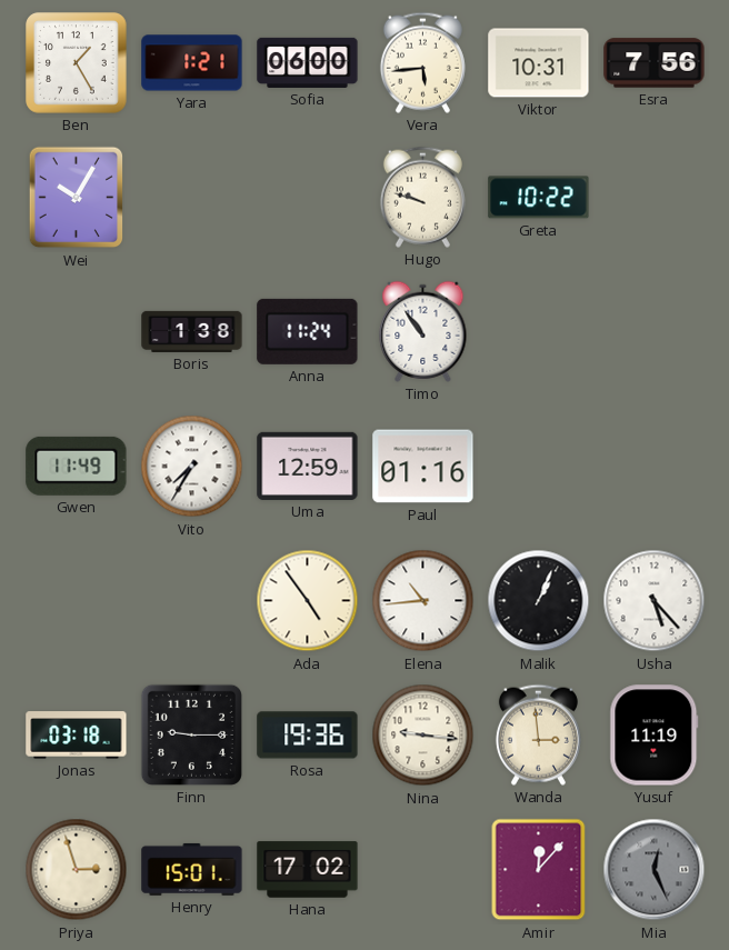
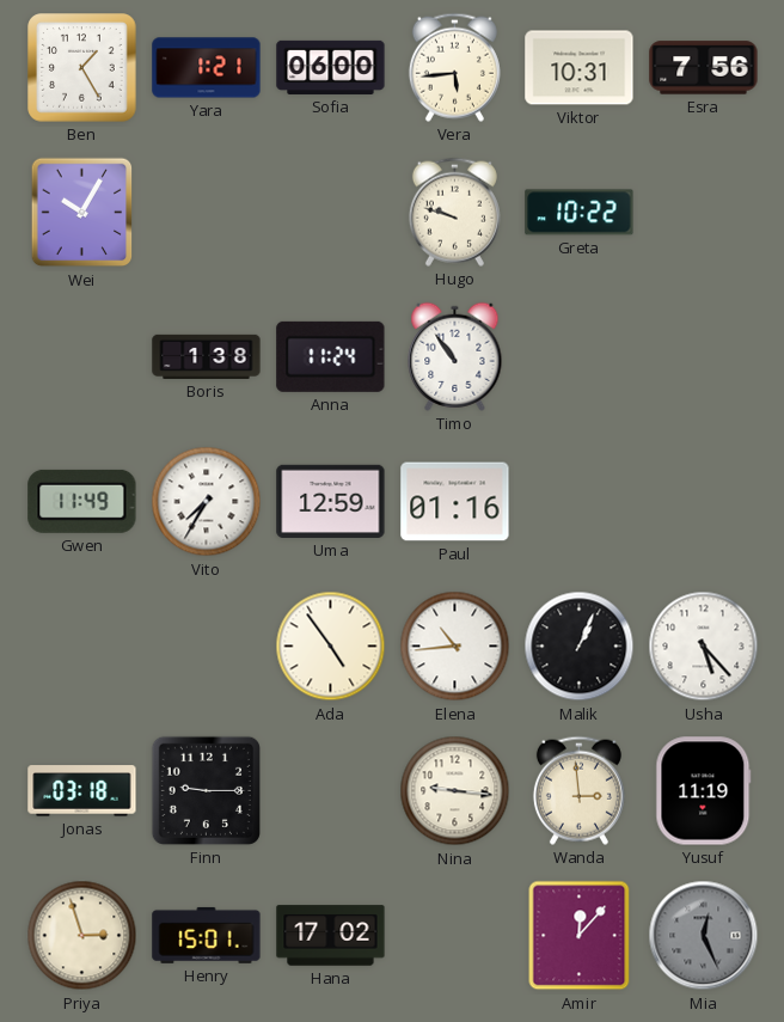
Rosa: 19:36 -> none
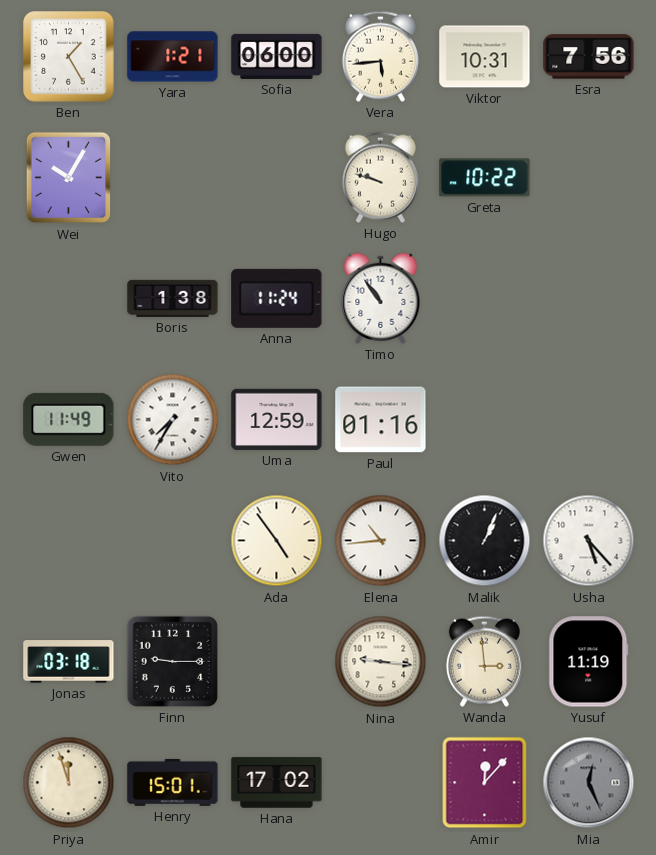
Priya: 2:57 -> 11:57
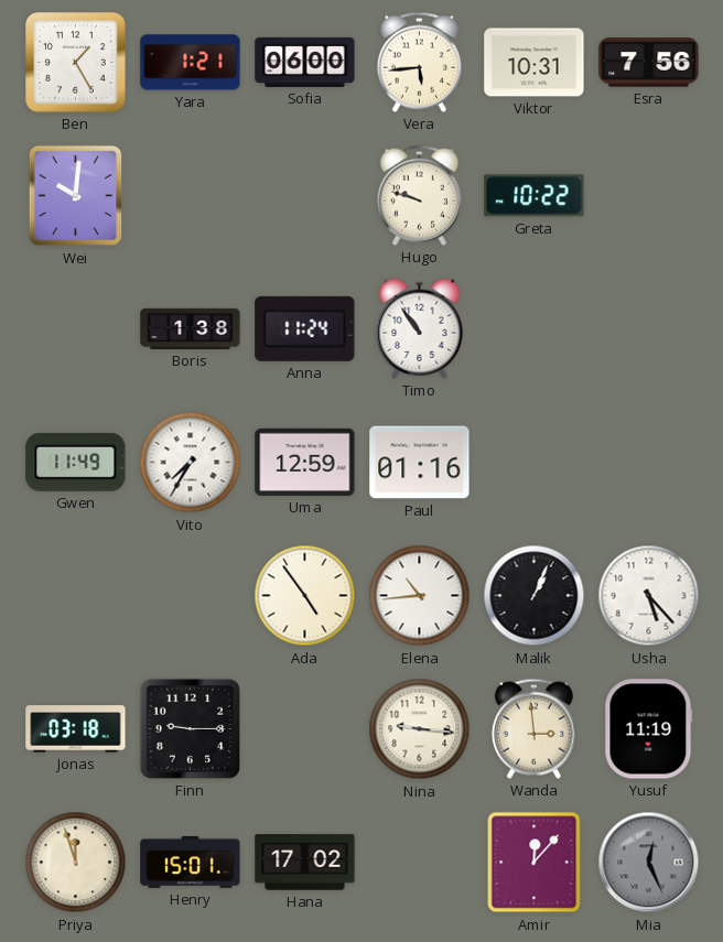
Wei: 10:05 -> 10:01
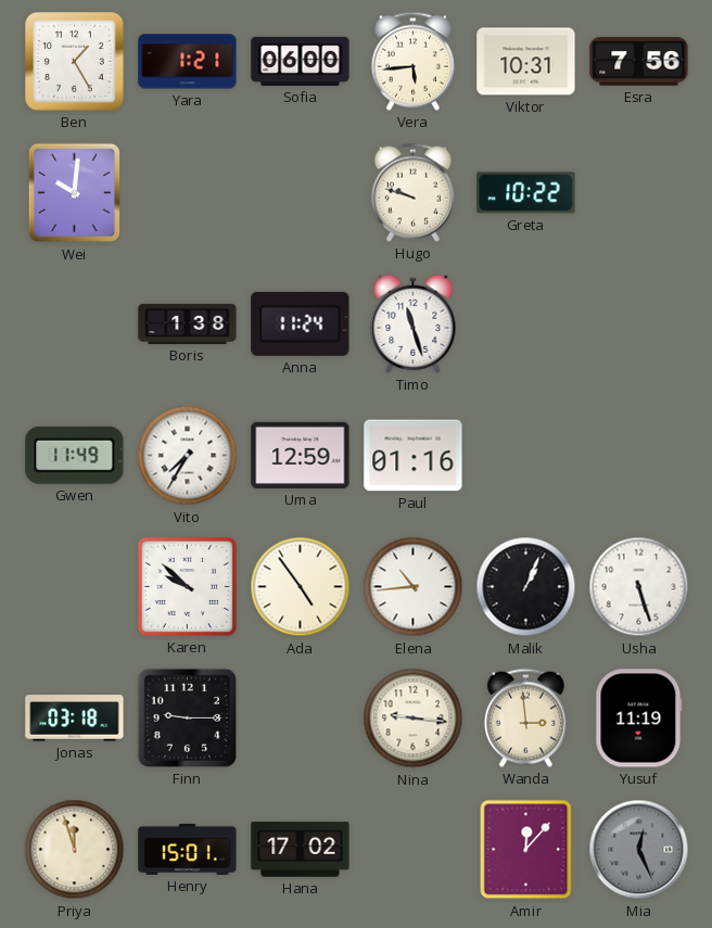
Timo: 10:54 -> 11:27
Karen: none -> 9:52
Usha: 5:23 -> 5:27
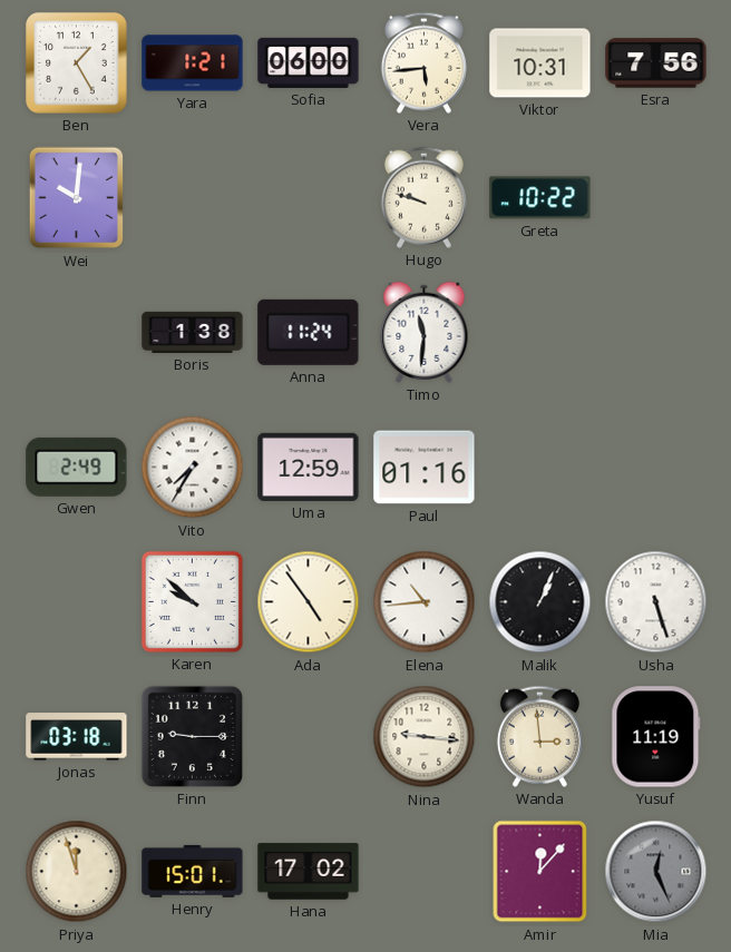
Timo: 11:27 -> 11:31
Gwen: 11:49 -> 2:49
